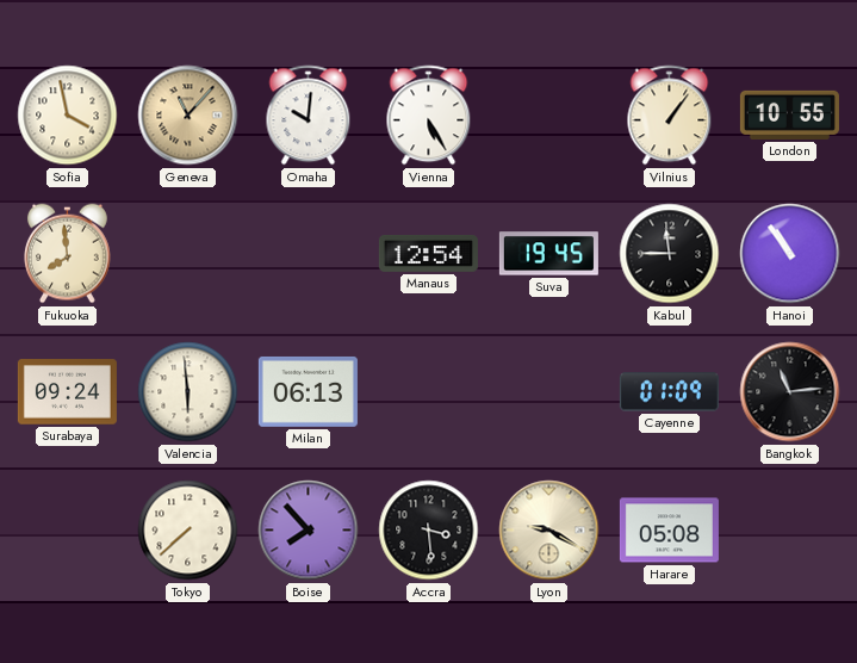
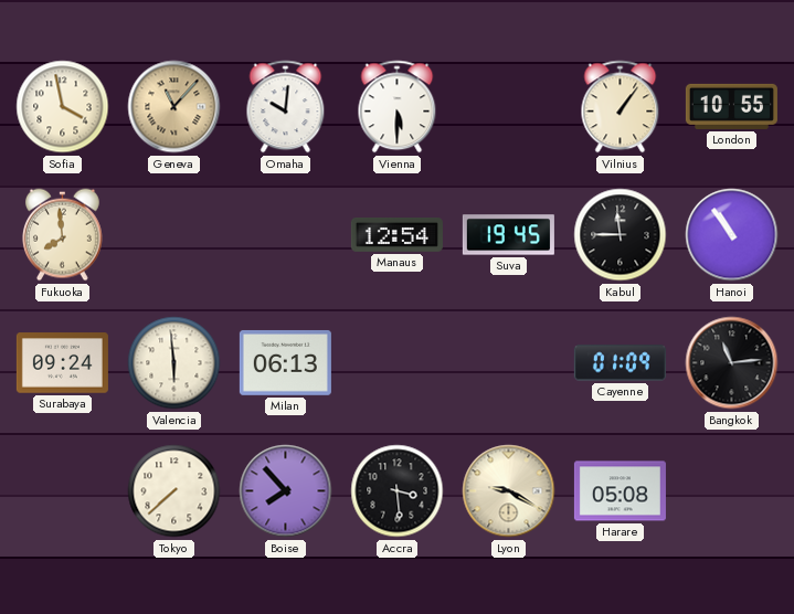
Vienna: 5:25 -> 5:30
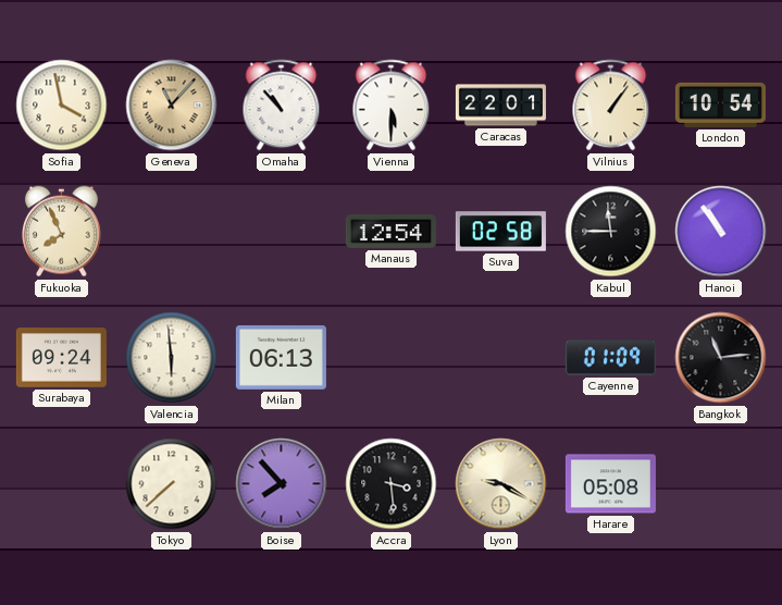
Omaha: 10:01 -> 10:53
Caracas: none -> 22:01
London: 10:55 -> 10:54
Fukuoka: 7:59 -> 7:56
Suva: 19:45 -> 02:58
